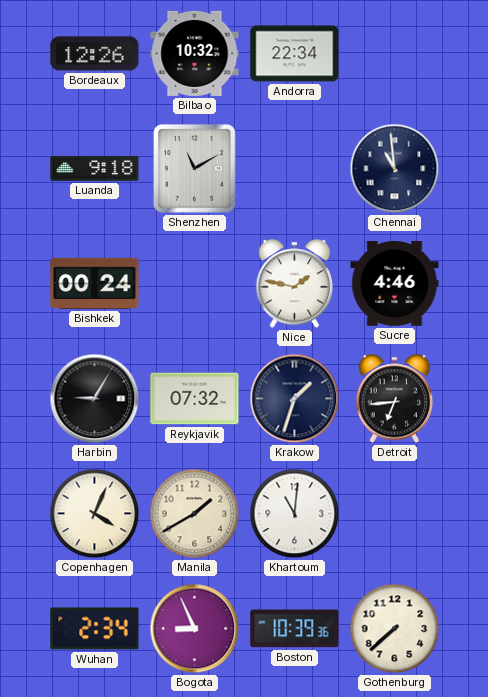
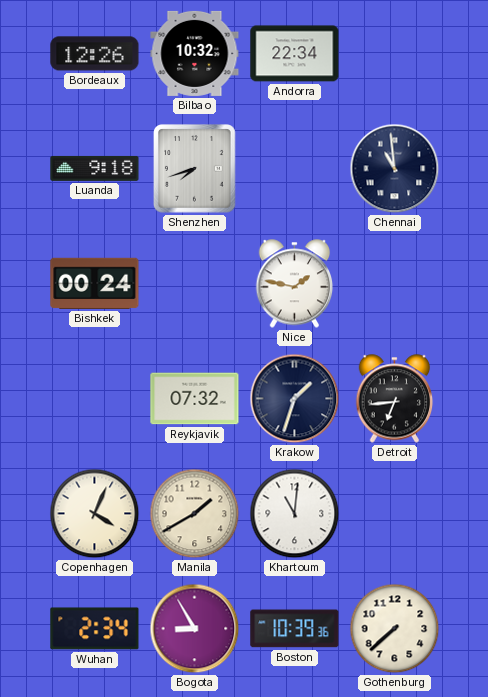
Shenzhen: 11:10 -> 7:42
Sucre: 4:46 -> none
Harbin: 9:05 -> none
Bogota: 8:56 -> 8:55
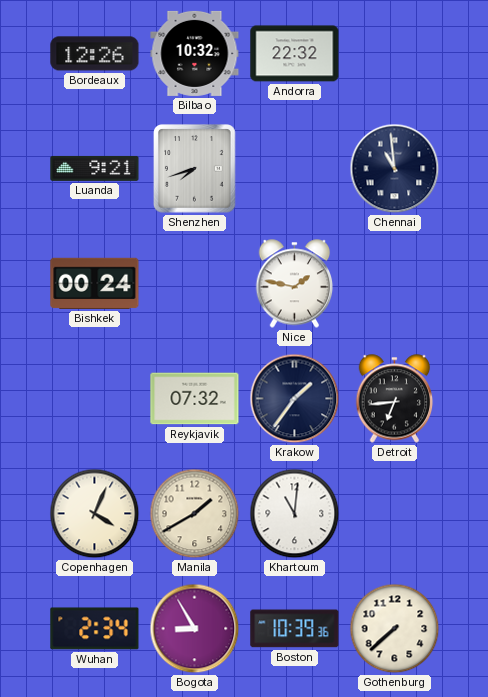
Andorra: 22:34 -> 22:32
Luanda: 9:18 -> 9:21
Krakow: 1:33 -> 1:36
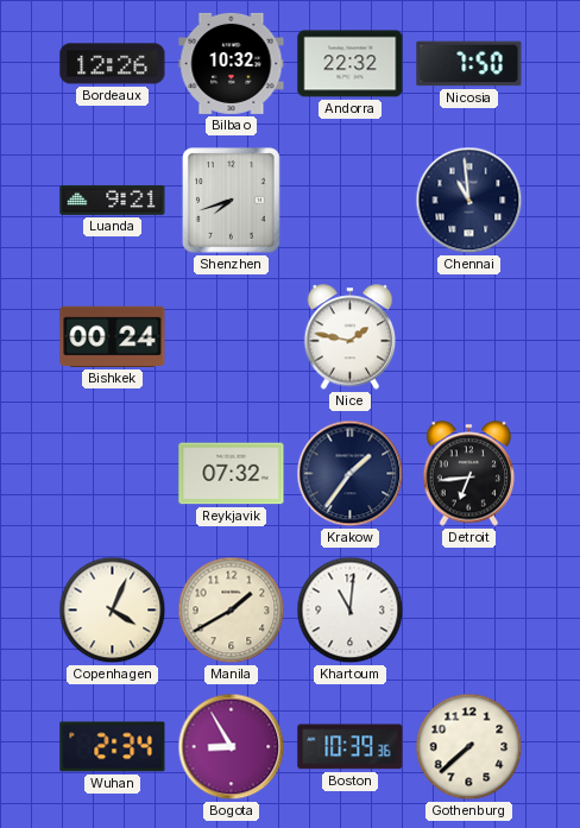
Nicosia: none -> 7:50
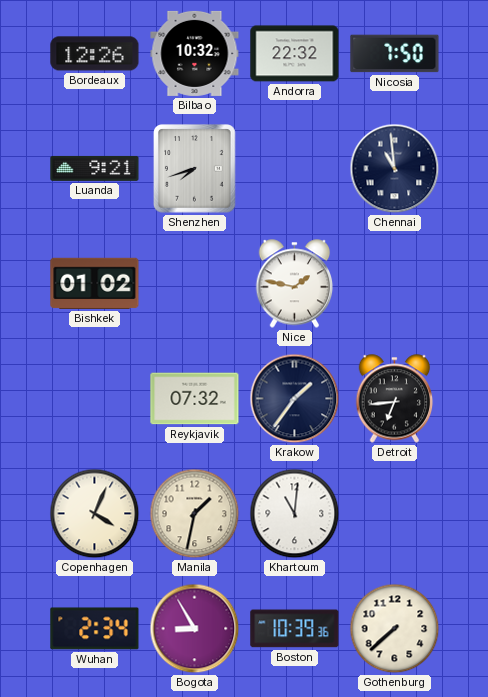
Bishkek: 00:24 -> 01:02
Manila: 1:40 -> 1:32
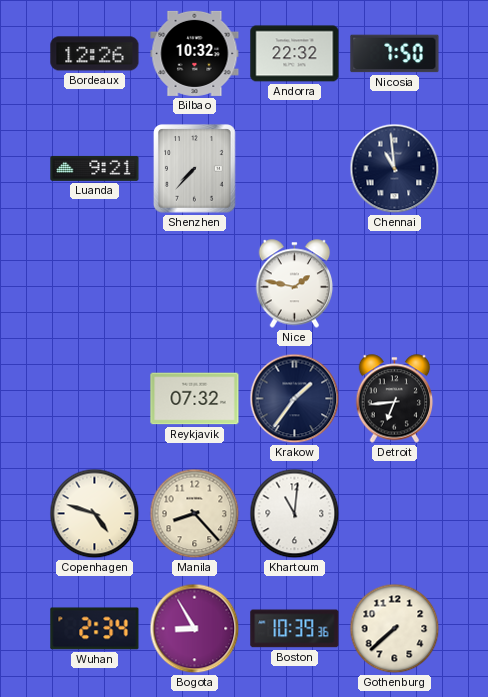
Shenzhen: 7:42 -> 7:37
Bishkek: 01:02 -> none
Copenhagen: 4:04 -> 4:48
Manila: 1:32 -> 8:23
